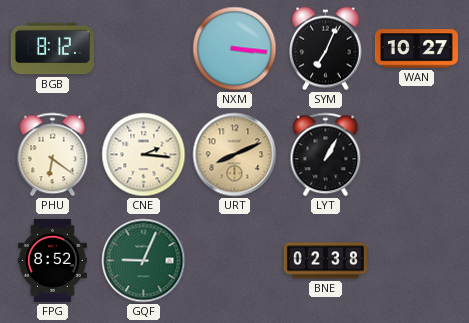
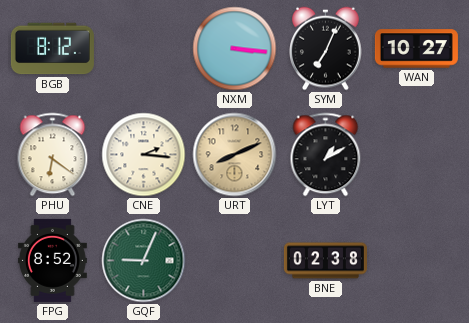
LYT: 1:05 -> 1:10
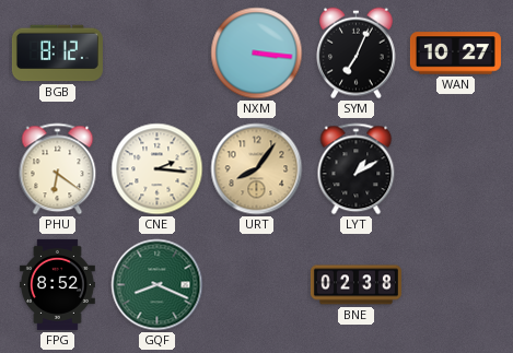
URT: 8:11 -> 8:06
GQF: 9:04 -> 8:19
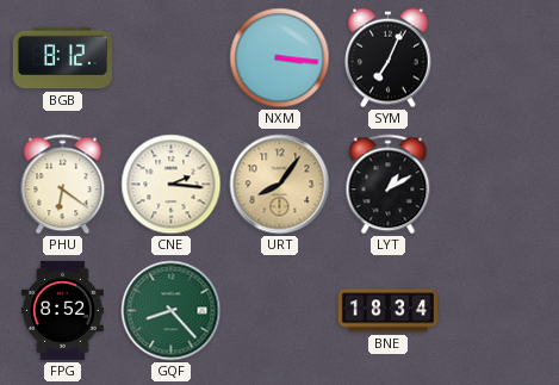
WAN: 10:27 -> none
GQF: 8:19 -> 8:23
BNE: 02:38 -> 18:34
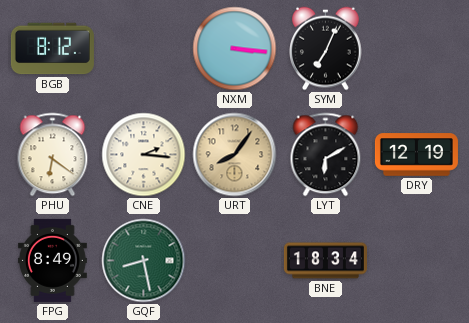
LYT: 1:10 -> 6:10
DRY: none -> 12:19
FPG: 8:52 -> 8:49
GQF: 8:23 -> 8:28
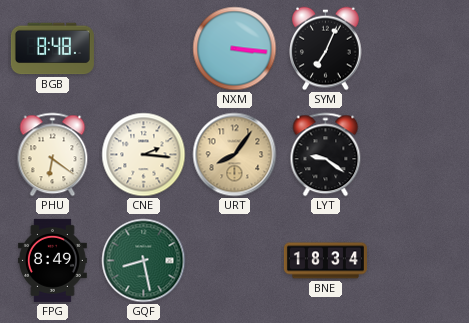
BGB: 8:12 -> 8:48
LYT: 6:10 -> 9:21
DRY: 12:19 -> none
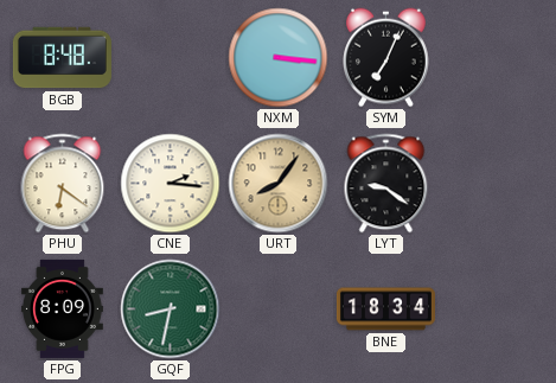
FPG: 8:49 -> 8:09
GQF: 8:28 -> 8:32
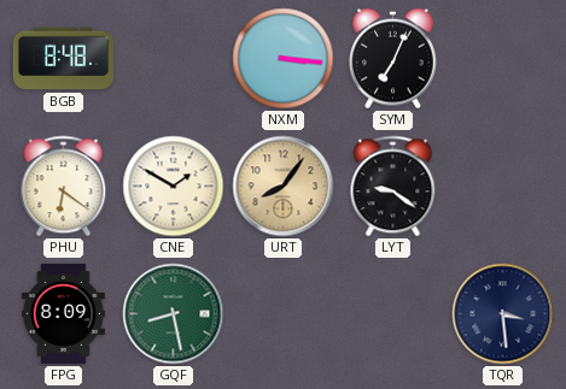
CNE: 2:16 -> 1:50
GQF: 8:32 -> 8:28
BNE: 18:34 -> none
TQR: none -> 3:29
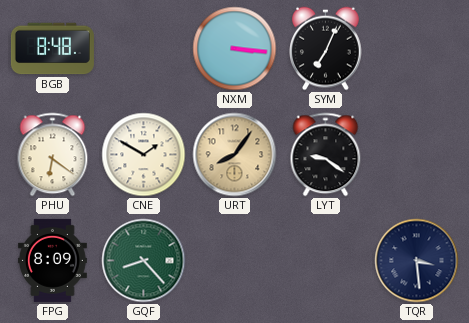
GQF: 8:28 -> 8:23
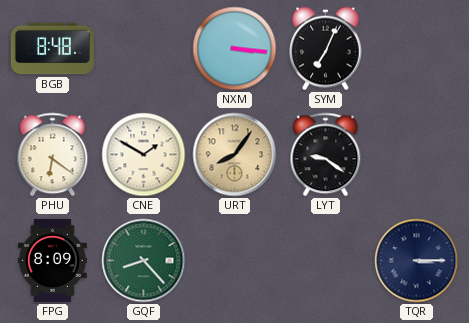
TQR: 3:29 -> 3:15
